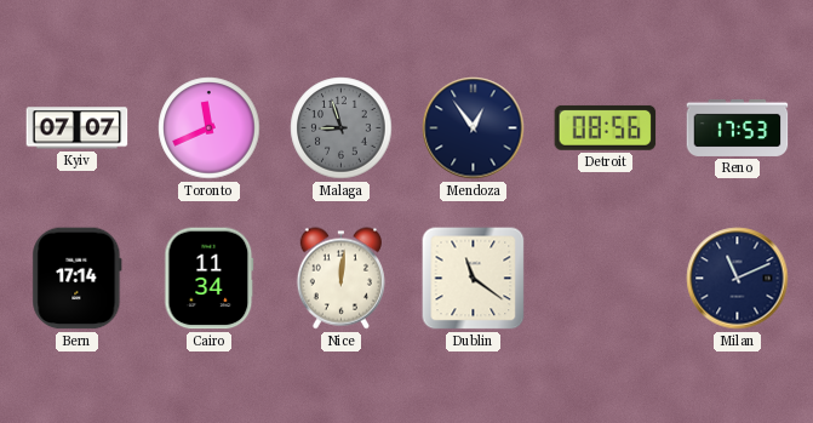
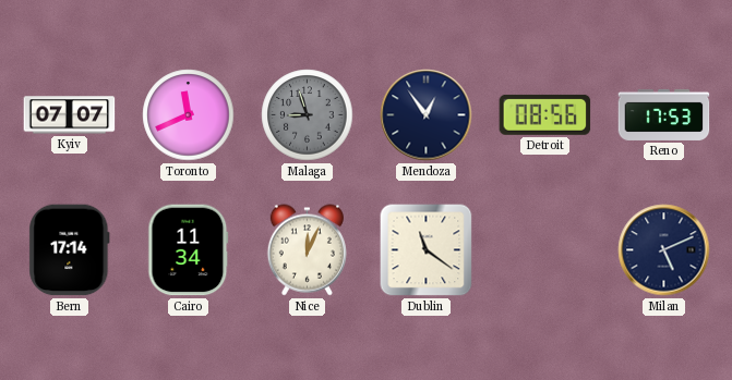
Nice: 12:01 -> 12:04
Milan: 11:11 -> 5:11
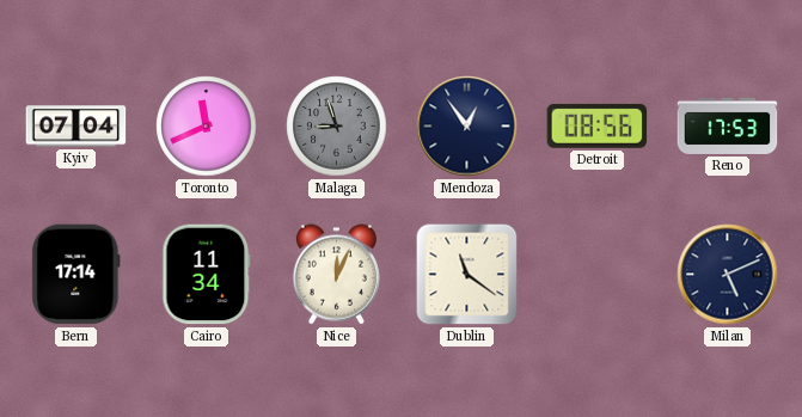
Kyiv: 07:07 -> 07:04
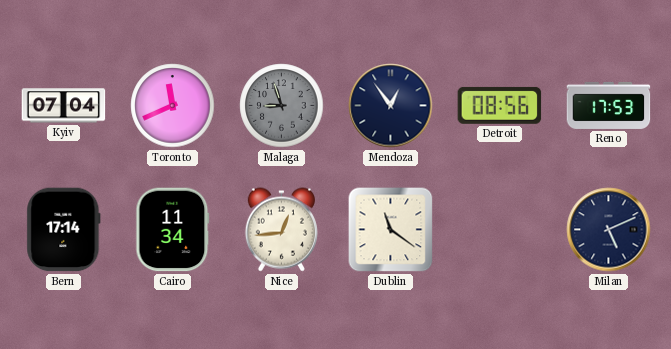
Nice: 12:04 -> 12:44
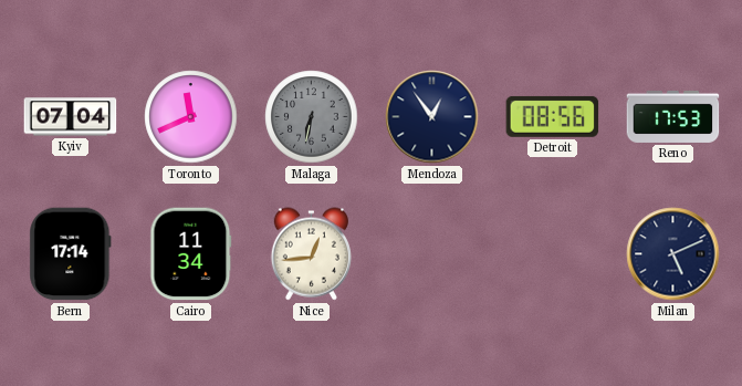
Malaga: 8:57 -> 6:32
Dublin: 11:21 -> none
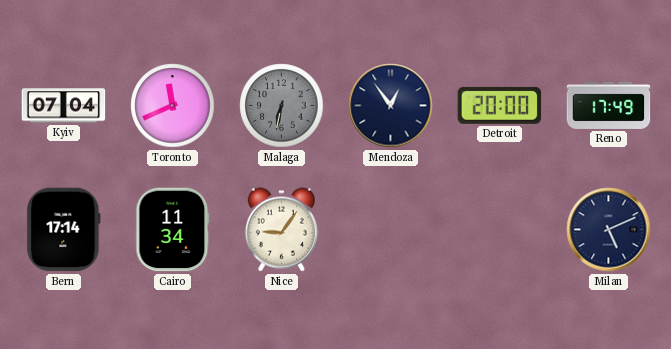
Detroit: 08:56 -> 20:00
Reno: 17:53 -> 17:49
Nice: 12:44 -> 9:06
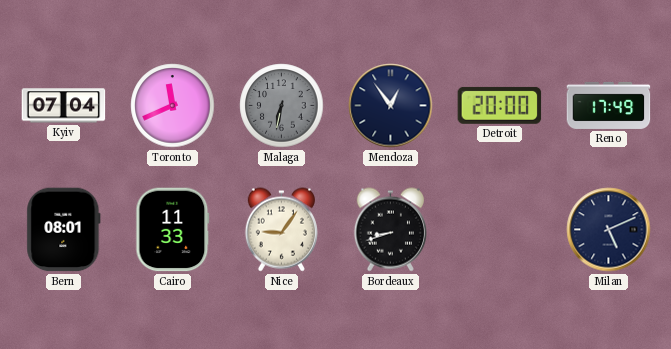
Bern: 17:14 -> 08:01
Cairo: 11:34 -> 11:33
Bordeaux: none -> 8:42
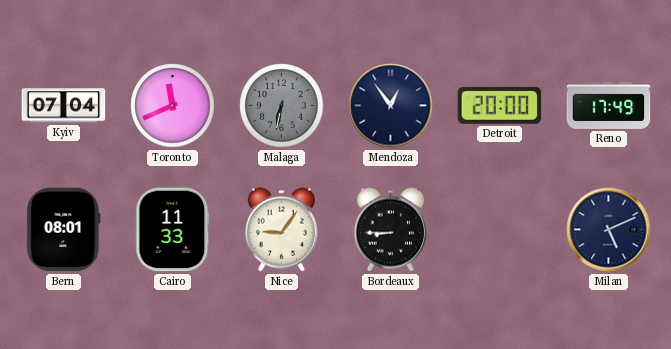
Bordeaux: 8:42 -> 8:45
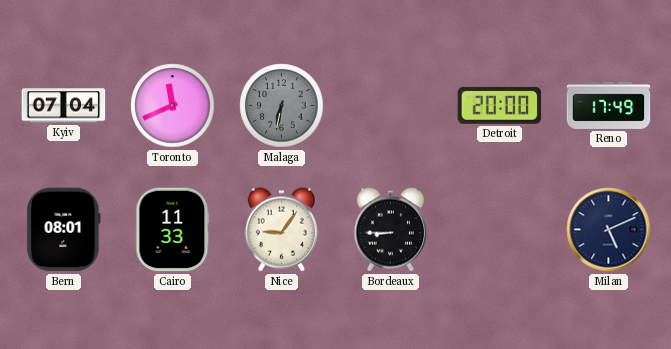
Mendoza: 12:54 -> none
